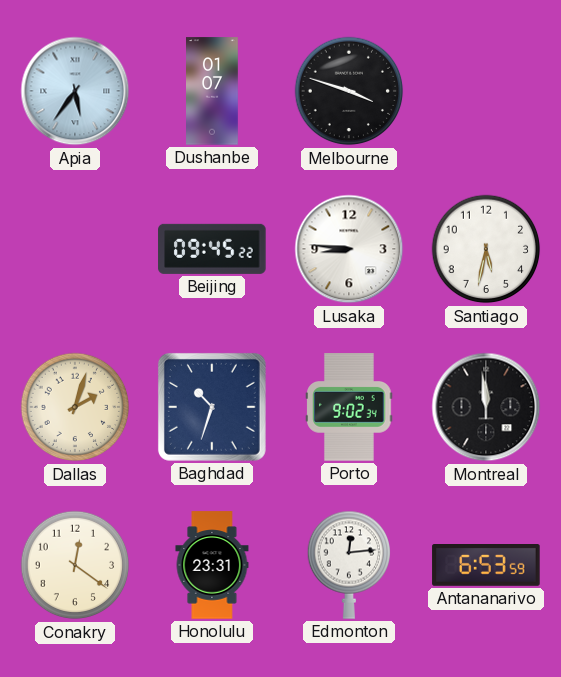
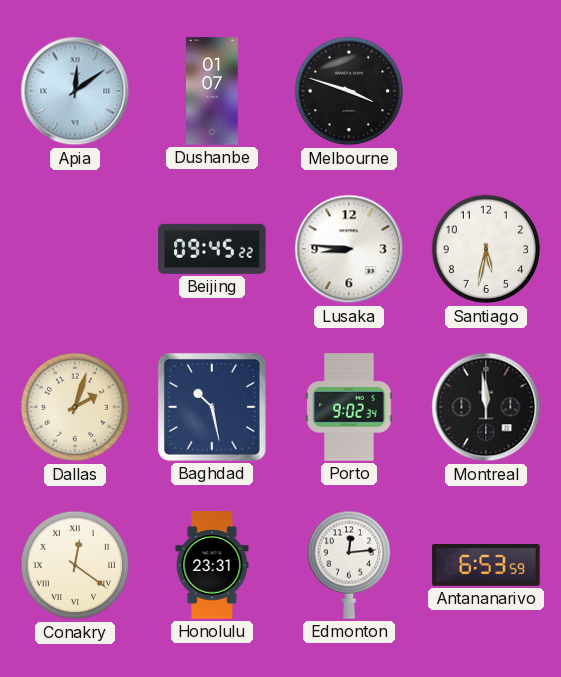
Apia: 5:36 -> 12:09
Baghdad: 10:33 -> 10:28
Conakry numerals: Arabic -> Roman
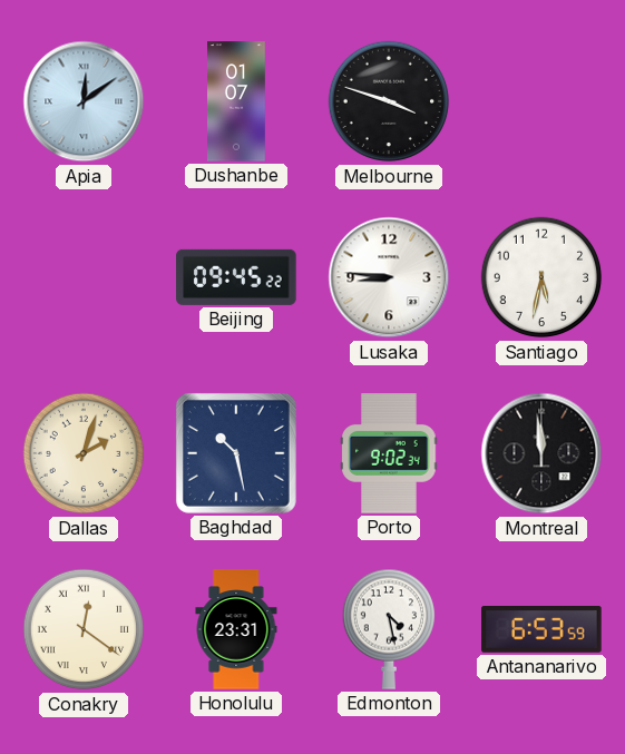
Edmonton: 12:14 -> 4:28
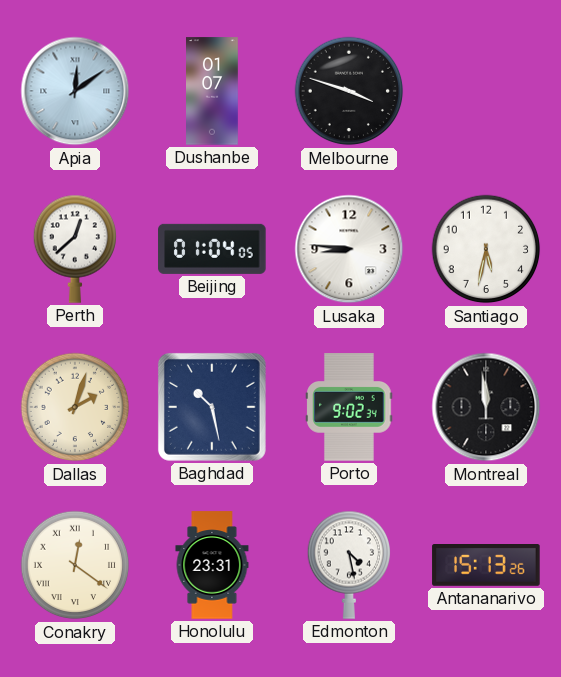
Perth: none -> 12:38
Beijing: 09:45 -> 01:04
Antananarivo: 6:53 -> 15:13
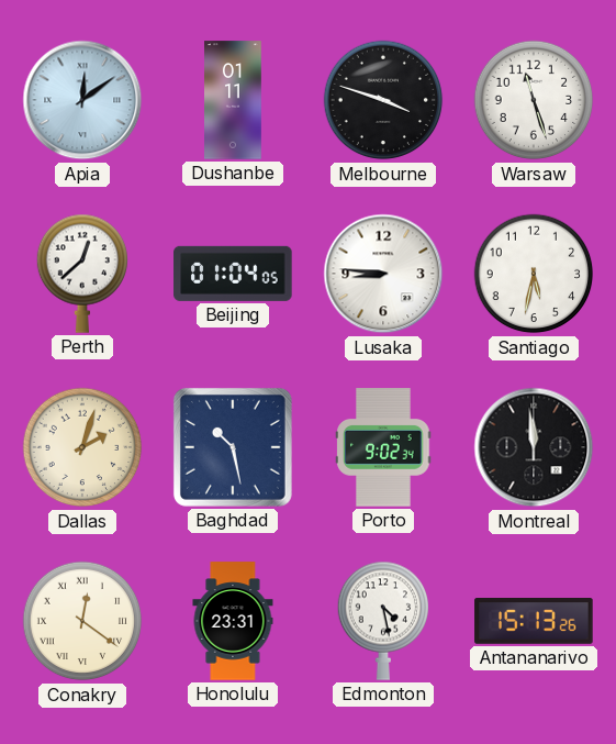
Dushanbe: 01:07 -> 01:11
Warsaw: none -> 11:27
